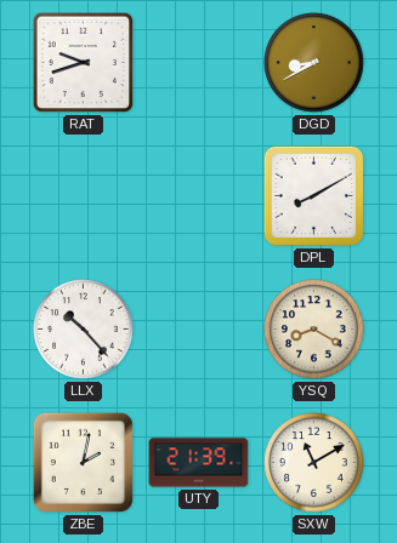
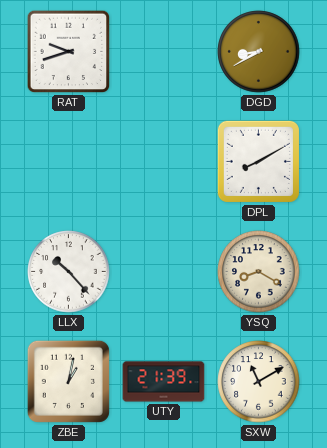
ZBE: 2:02 -> 1:02
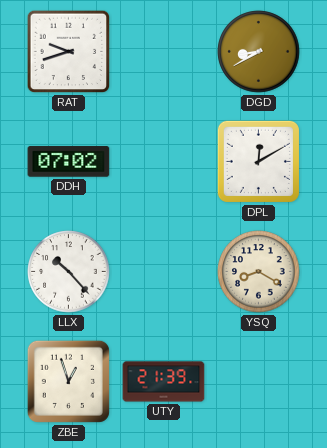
DDH: none -> 07:02
DPL: 8:10 -> 12:10
ZBE: 1:02 -> 12:57
SXW: 11:10 -> none
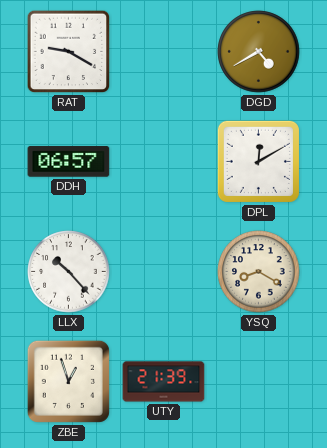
RAT: 9:42 -> 9:20
DGD: 8:40 -> 4:40
DDH: 07:02 -> 06:57
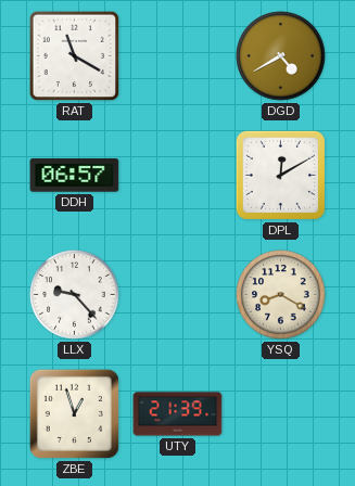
RAT: 9:20 -> 11:20
LLX: 10:23 -> 9:23
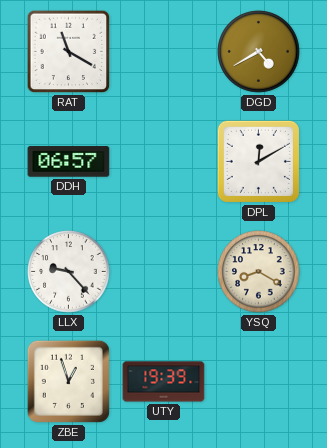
UTY: 21:39 -> 19:39
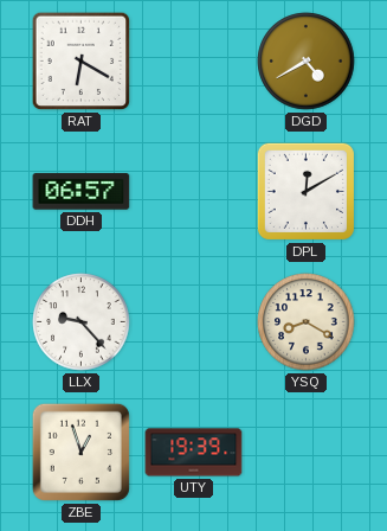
RAT: 11:20 -> 6:20
